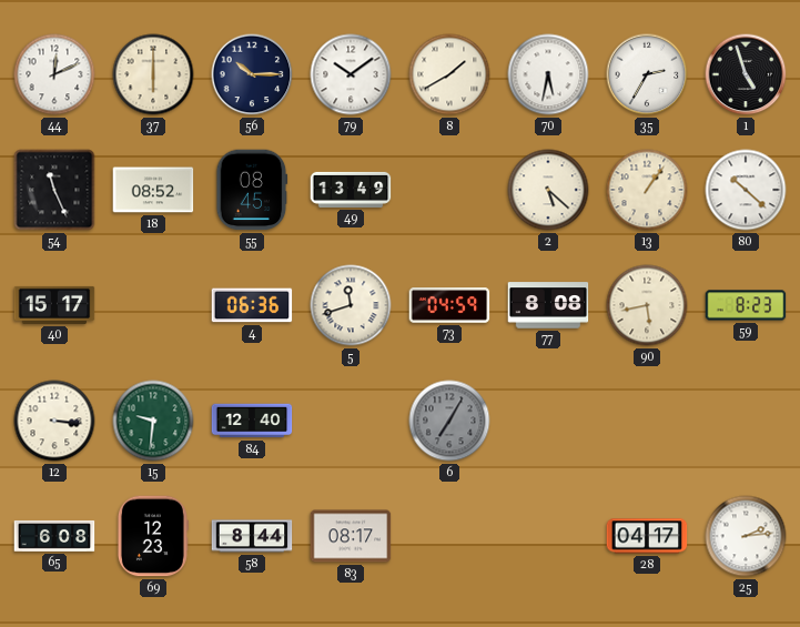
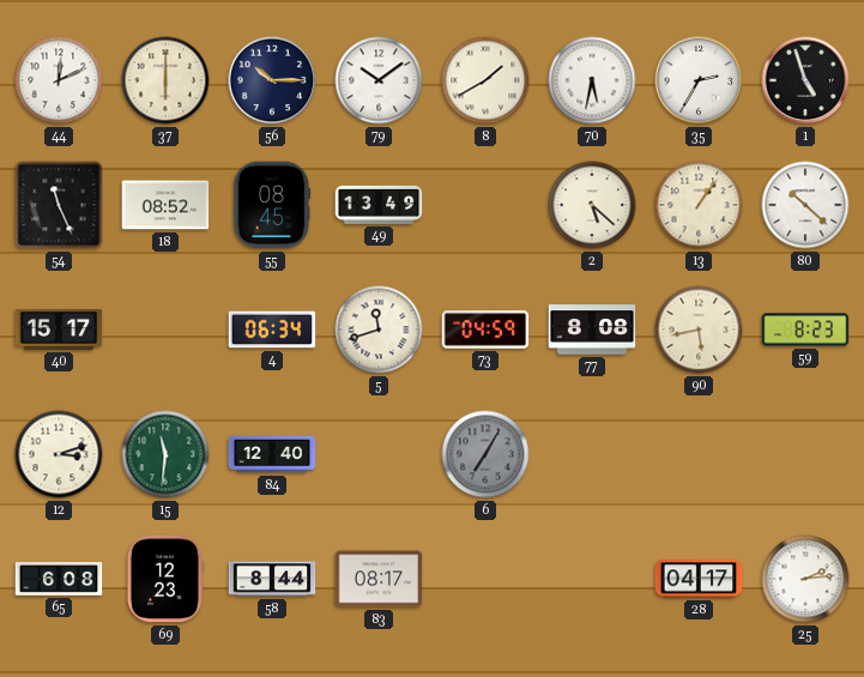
4: 06:36 -> 06:34
12: 3:16 -> 3:12
15: 9:31 -> 11:31
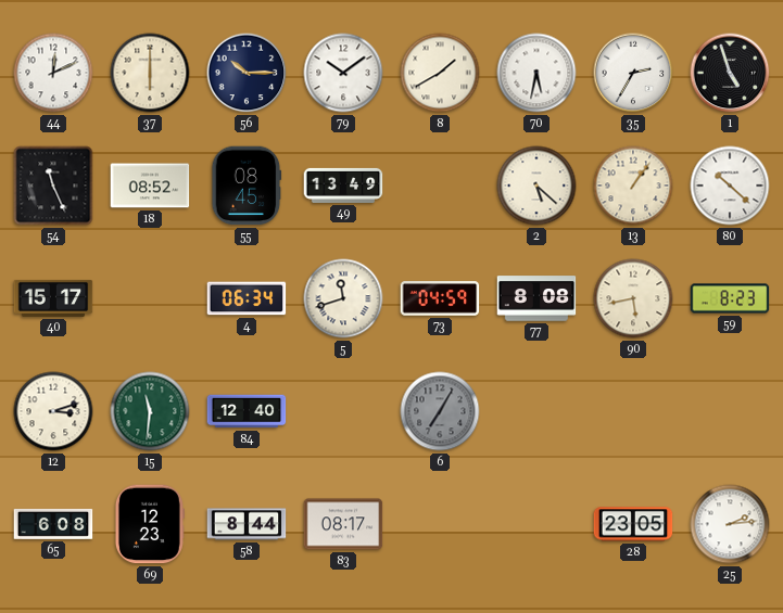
28: 04:17 -> 23:05
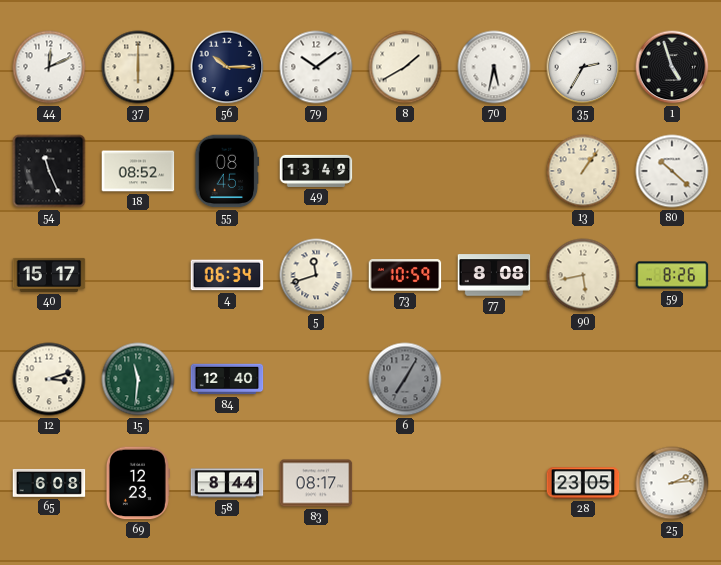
2: 5:22 -> none
73: 04:59 -> 10:59
59: 8:23 -> 8:26
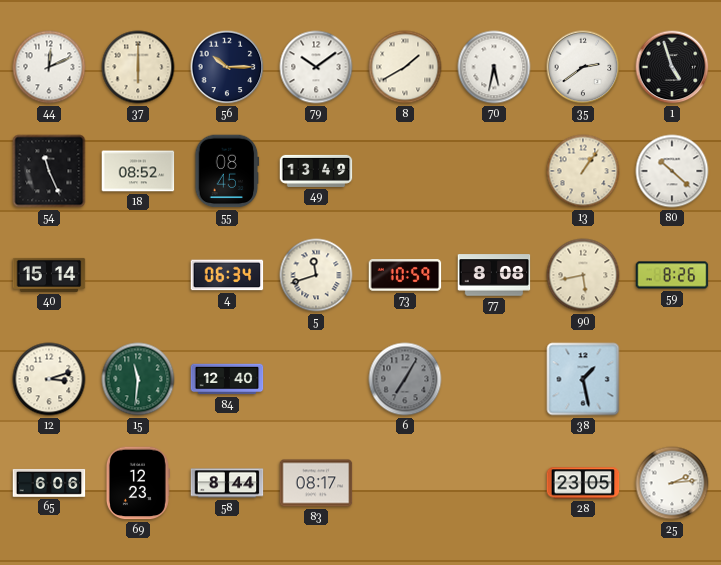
35: 2:35 -> 2:39
40: 15:17 -> 15:14
38: none -> 1:28
65: 6:08 -> 6:06
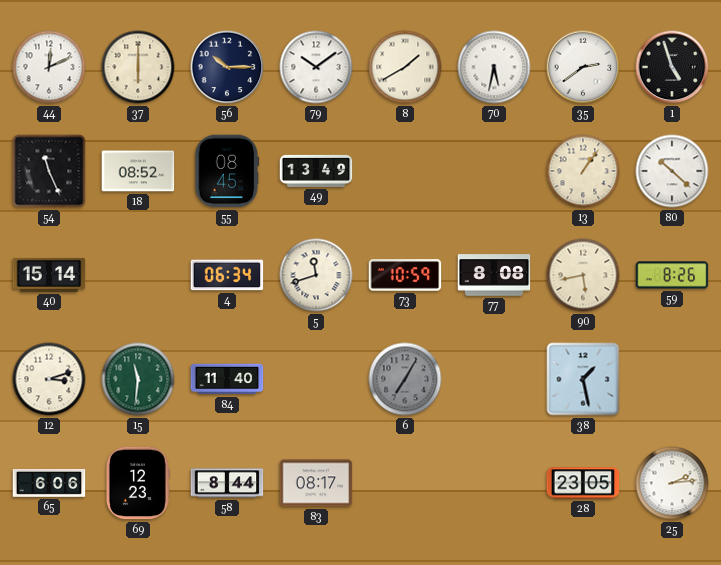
84: 12:40 -> 11:40
